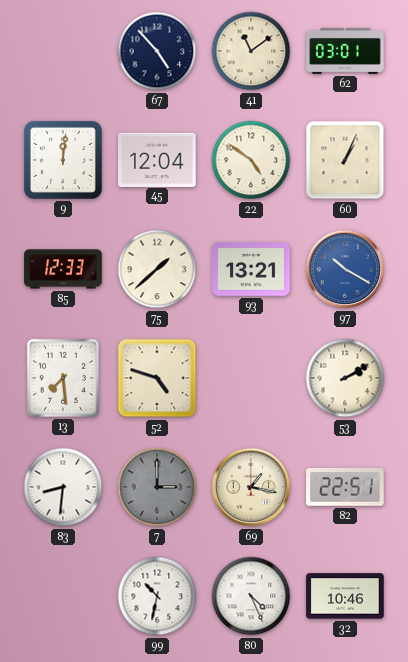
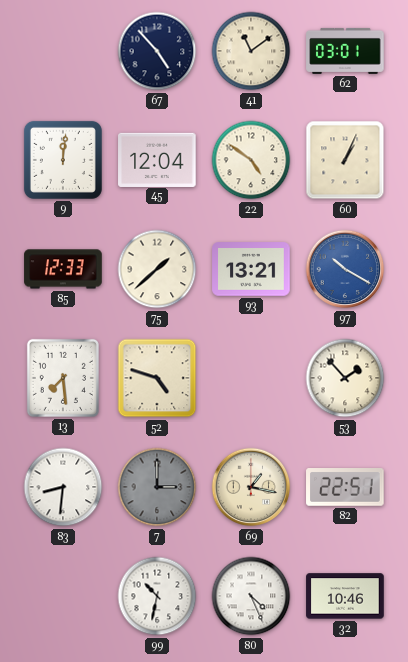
53: 2:10 -> 1:53
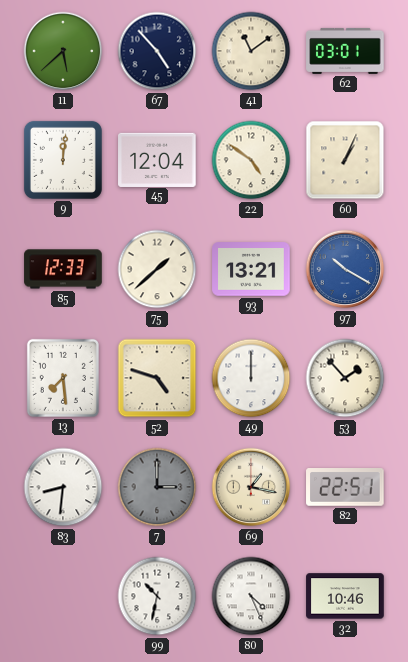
11: none -> 5:38
49: none -> 12:00
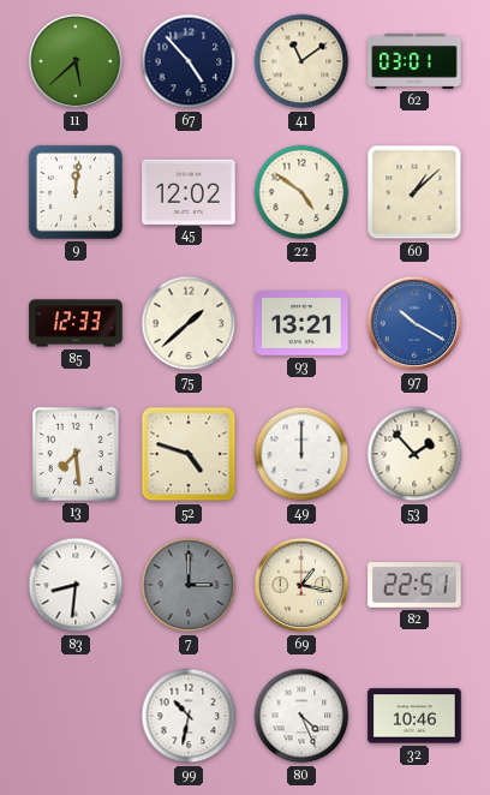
45: 12:04 -> 12:02
60: 1:04 -> 1:08
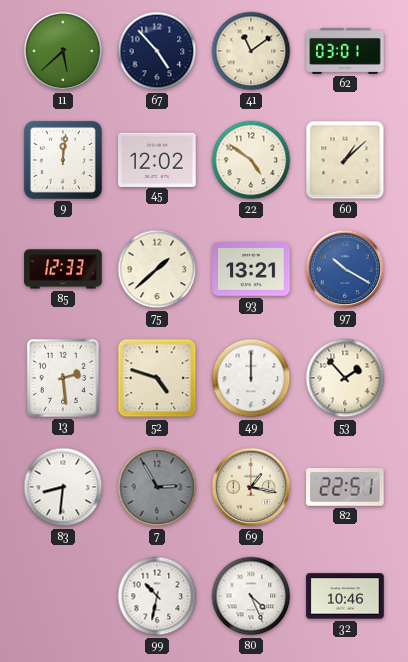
13: 7:29 -> 2:29
7: 3:00 -> 2:55
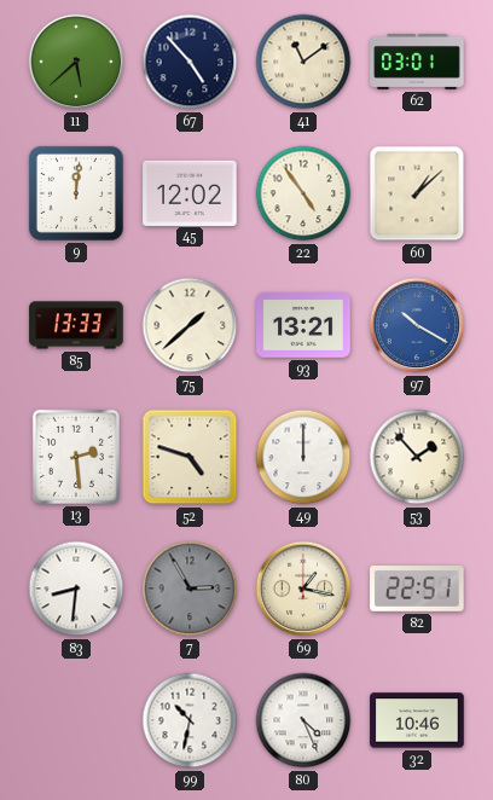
22: 4:51 -> 4:54
85: 12:33 -> 13:33
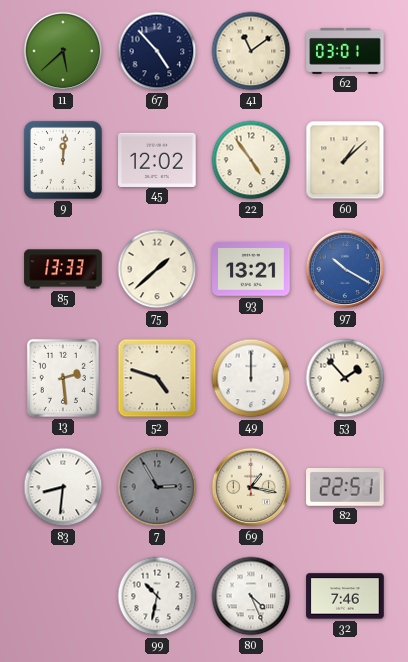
32: 10:46 -> 7:46
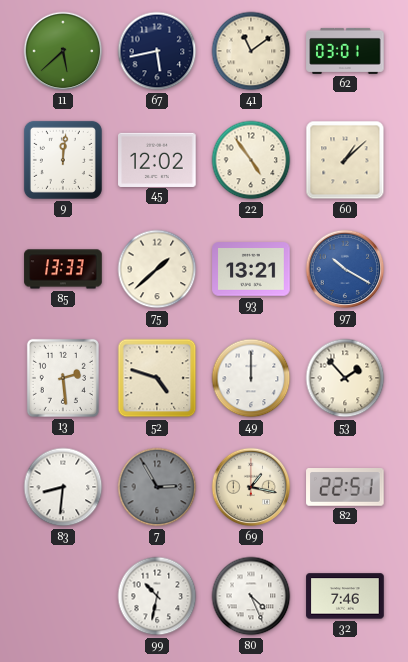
67: 4:53 -> 5:43
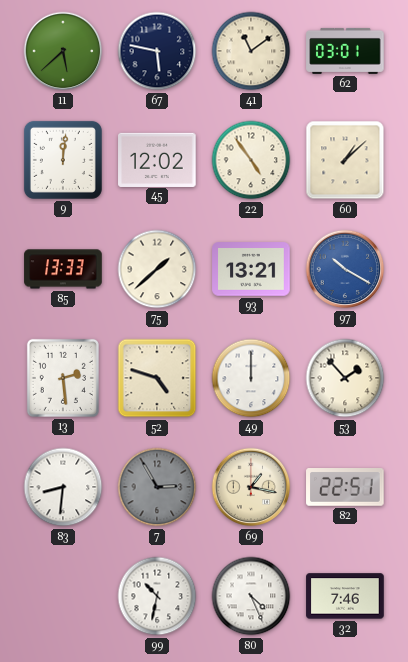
67: 5:43 -> 5:47
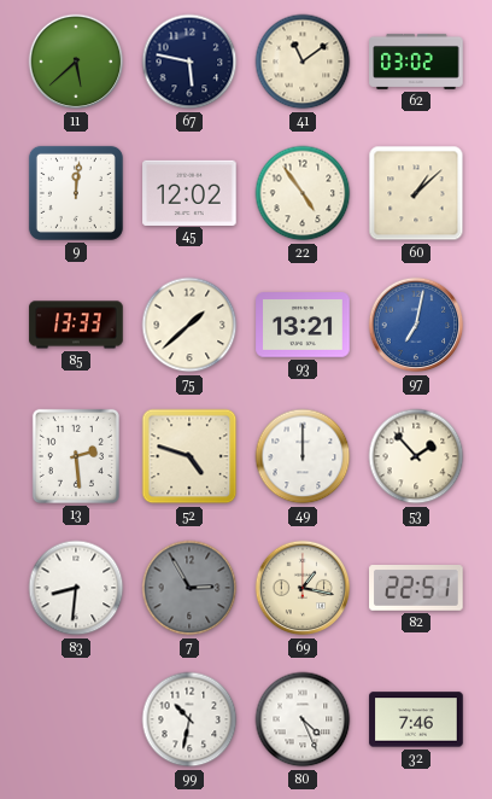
62: 03:01 -> 03:02
97: 10:20 -> 7:02
